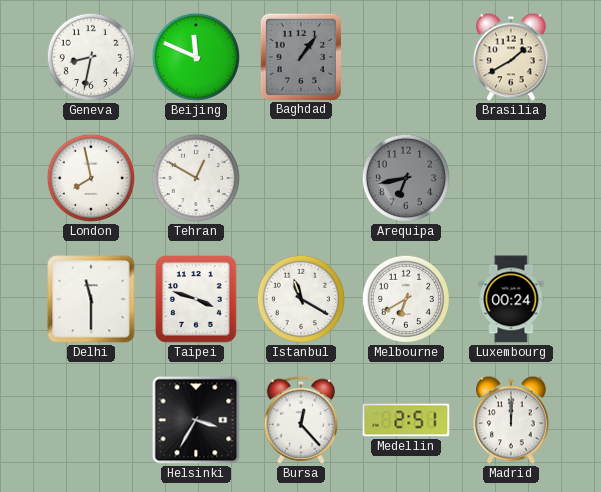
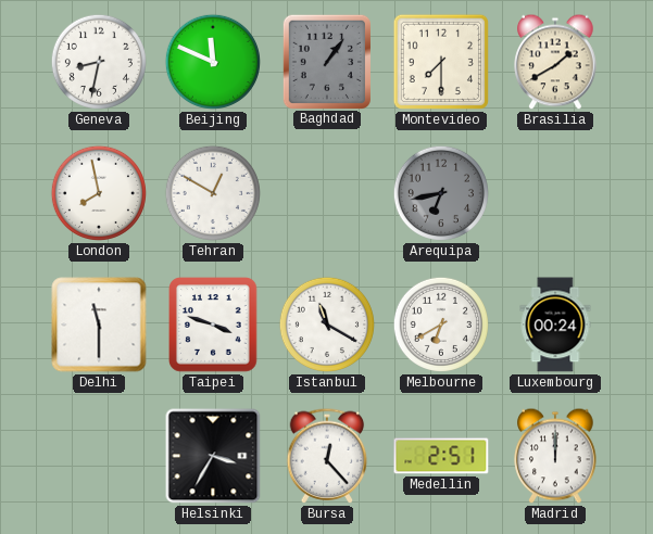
Montevideo: none -> 7:30
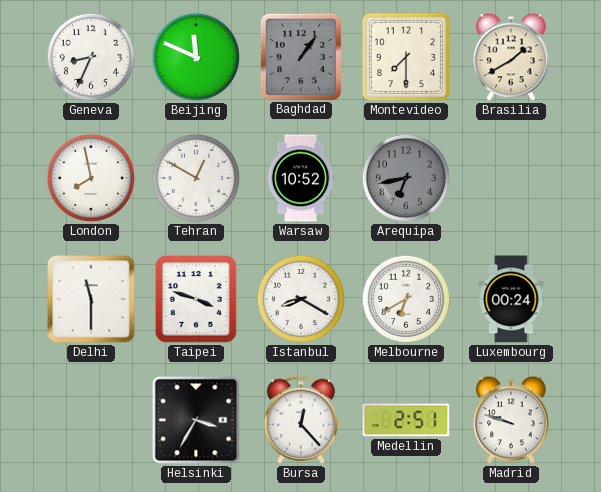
Geneva: 8:32 -> 8:34
Warsaw: none -> 10:52
Istanbul: 11:20 -> 8:20
Madrid: 12:00 -> 9:48
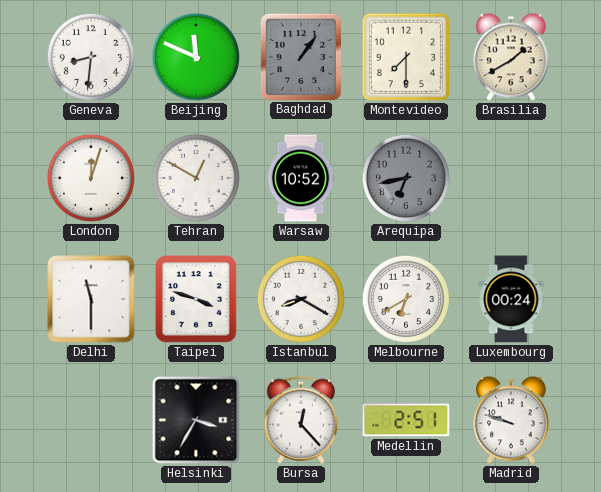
Geneva: 8:34 -> 8:31
London: 7:58 -> 12:03
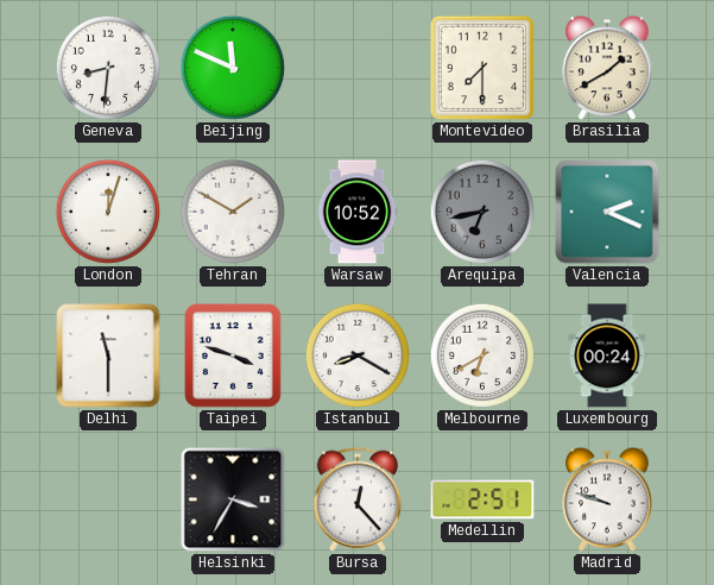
Baghdad: 1:06 -> none
Tehran: 12:50 -> 1:50
Valencia: none -> 2:19
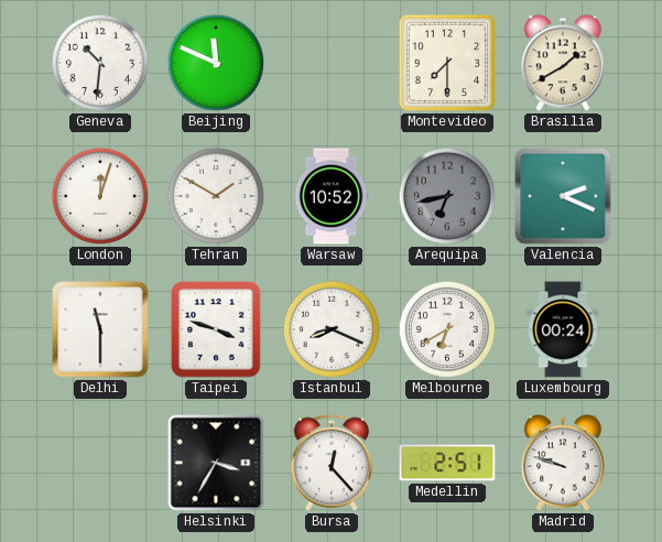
Geneva: 8:31 -> 10:31
Istanbul: 8:20 -> 8:19
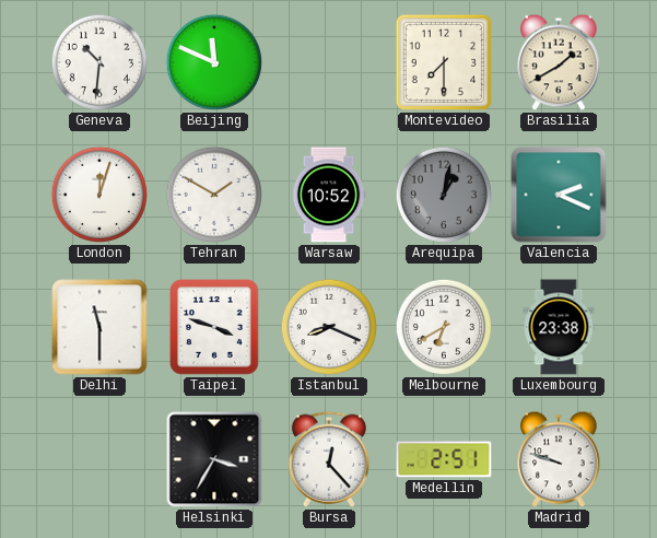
Arequipa: 6:43 -> 1:02
Luxembourg: 00:24 -> 23:38
